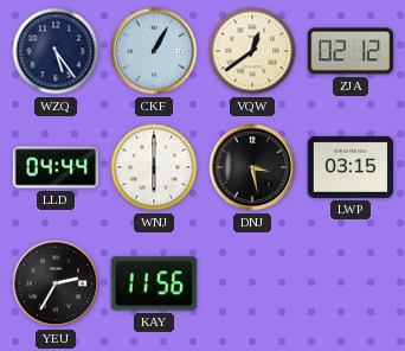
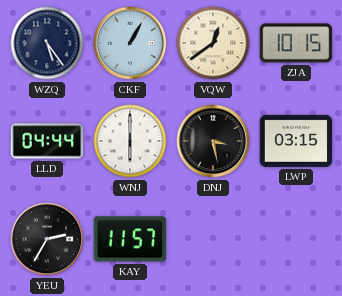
ZJA: 02:12 -> 10:15
KAY: 11:56 -> 11:57
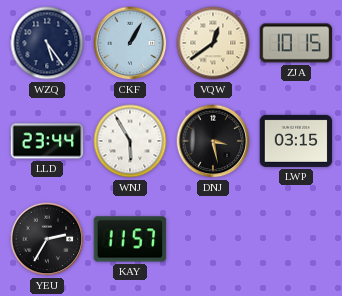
LLD: 04:44 -> 23:44
WNJ: 6:00 -> 5:55
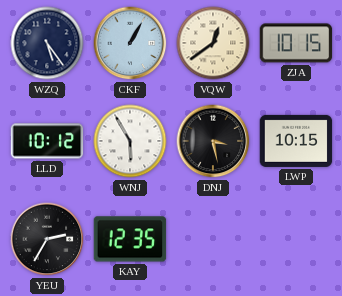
LLD: 23:44 -> 10:12
LWP: 03:15 -> 10:15
KAY: 11:57 -> 12:35
